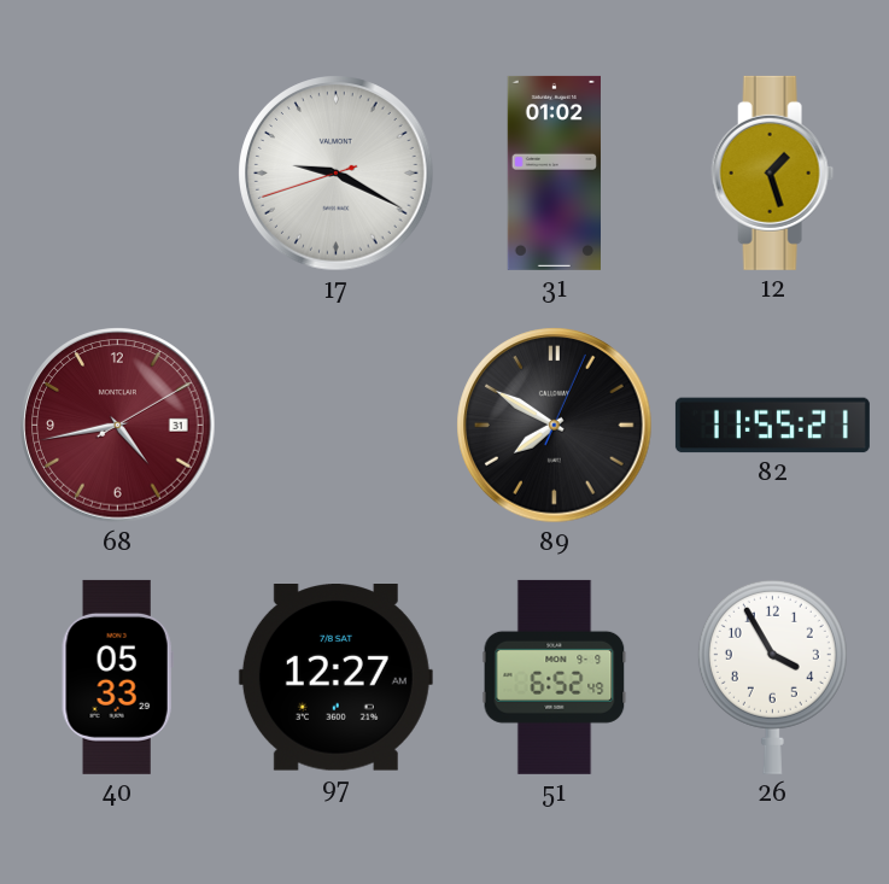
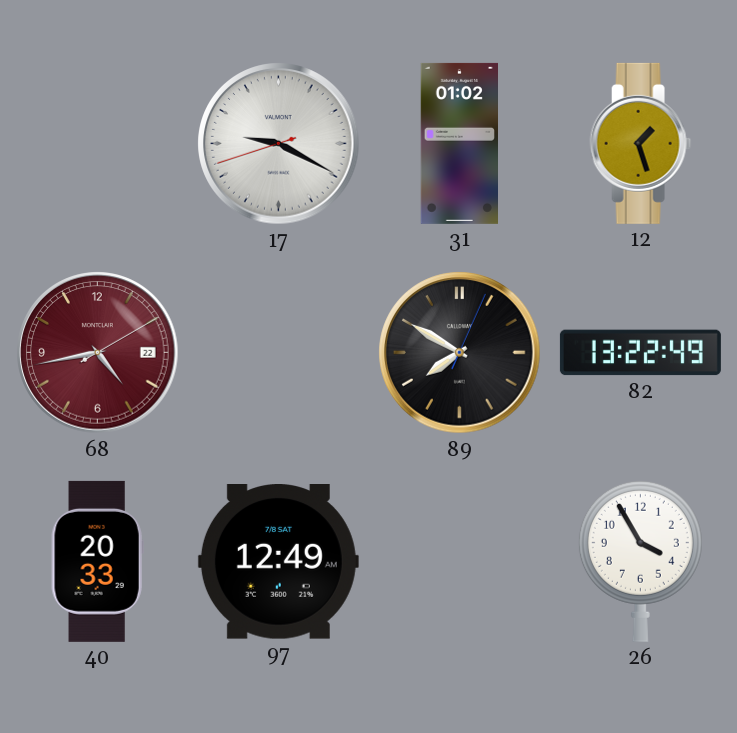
68 date: 31 -> 22
82: 11:55 -> 13:22
40: 05:33 -> 20:33
97: 12:27 -> 12:49
51: 6:52 -> none
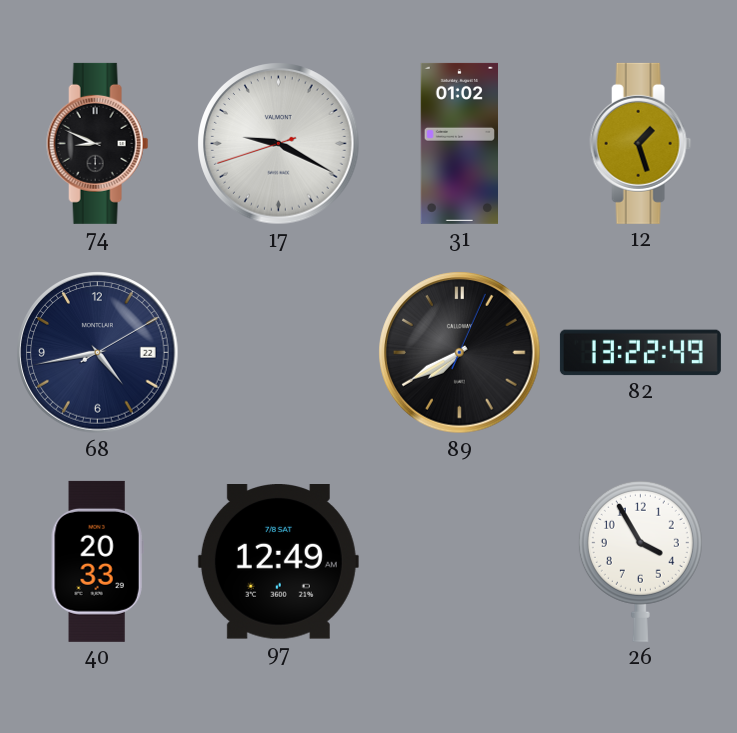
74: none -> 8:49
68 dial: burgundy -> navy
89: 7:50 -> 7:40
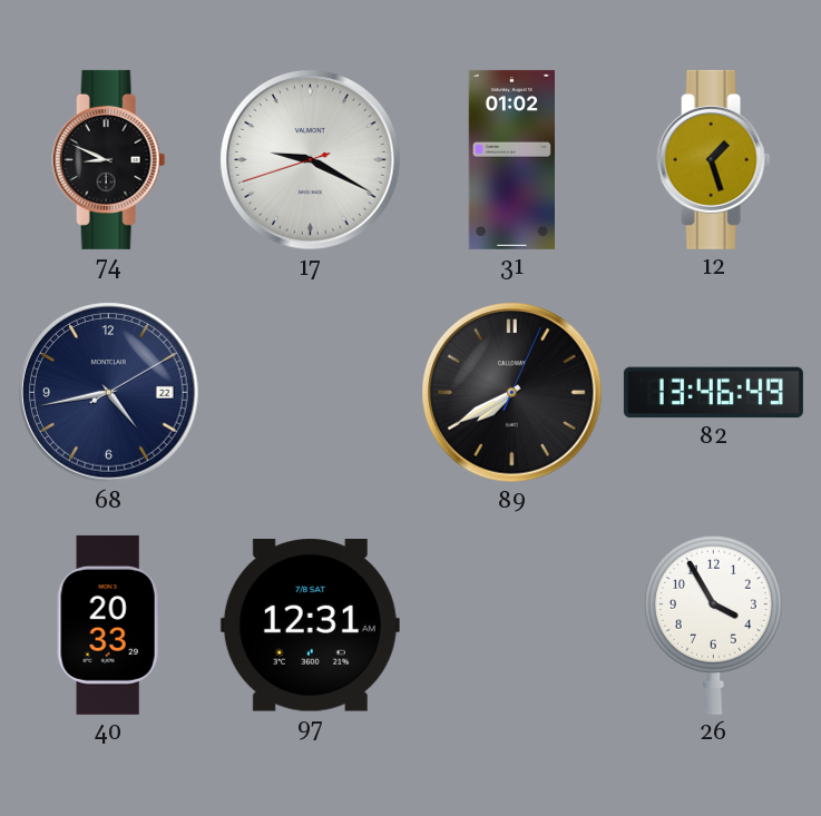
82: 13:22 -> 13:46
97: 12:49 -> 12:31
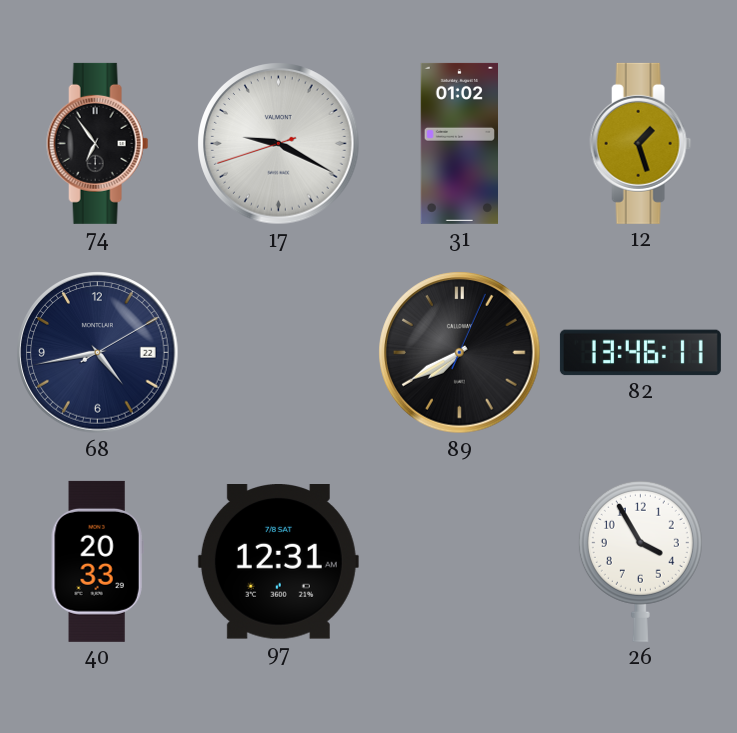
74: 8:49 -> 6:54
82: 13:46:49 -> 13:46:11
